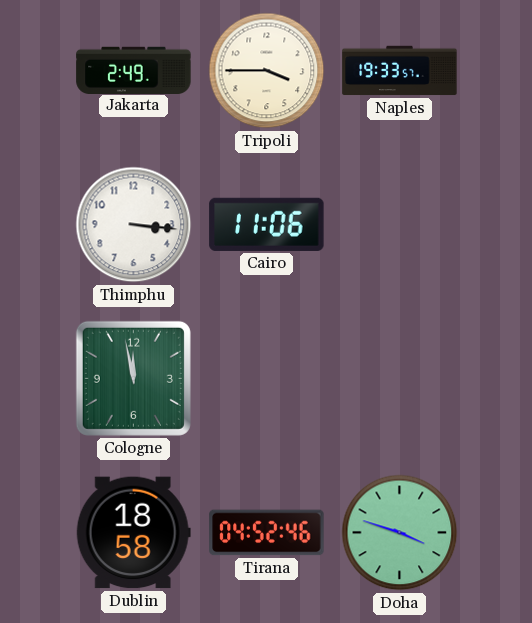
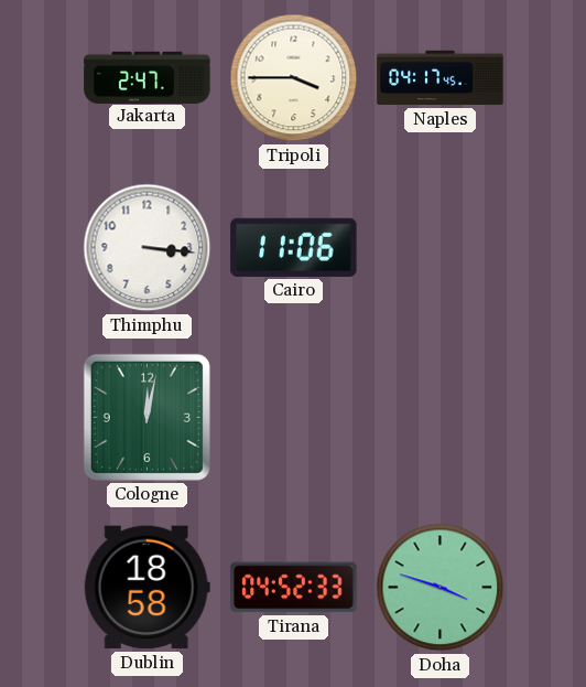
Jakarta: 2:49 -> 2:47
Naples: 19:33 -> 04:17
Cologne: 11:58 -> 12:02
Tirana: 04:52:46 -> 04:52:33
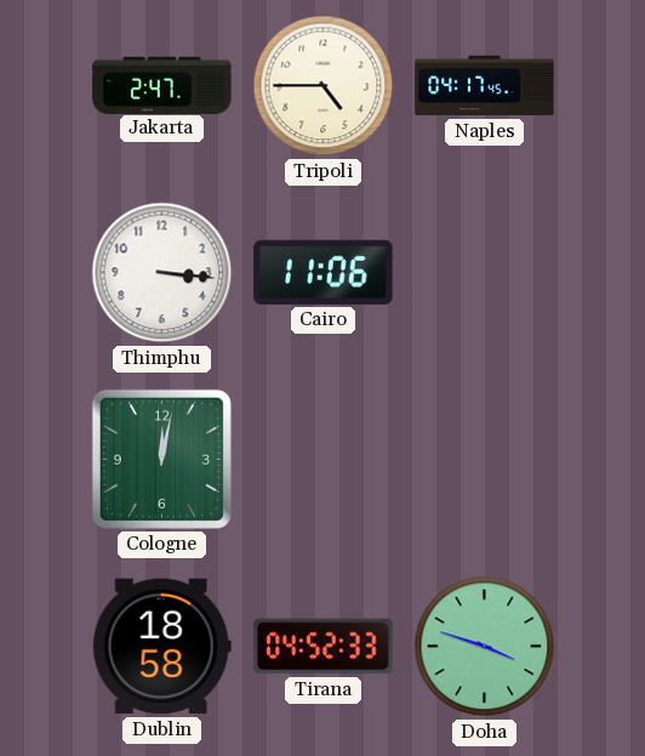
Tripoli: 3:45 -> 4:45
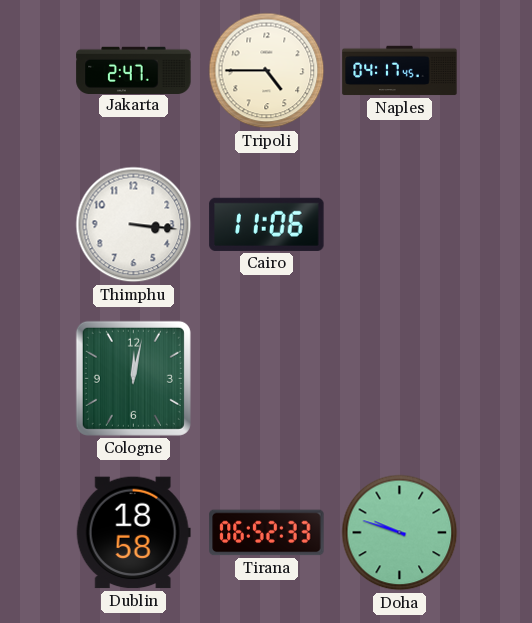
Tirana: 04:52 -> 06:52
Doha: 3:48 -> 9:48
